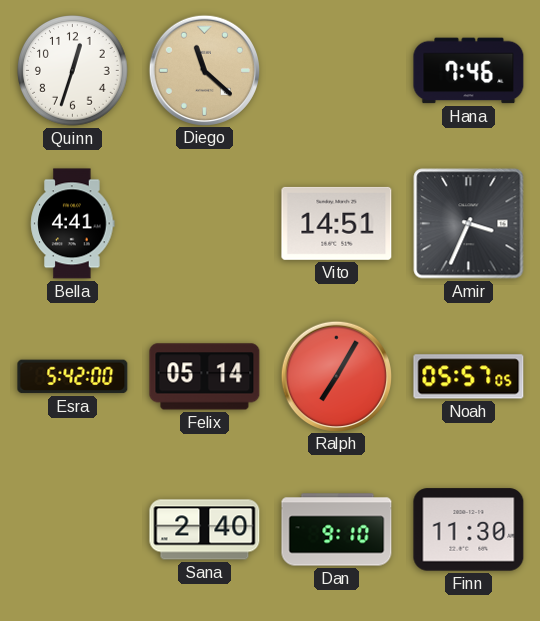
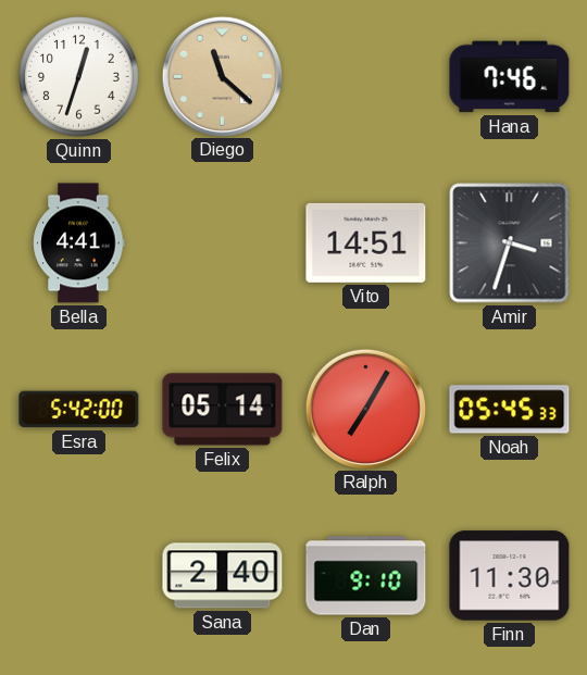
Amir: 3:34 -> 3:33
Noah: 05:57 -> 05:45
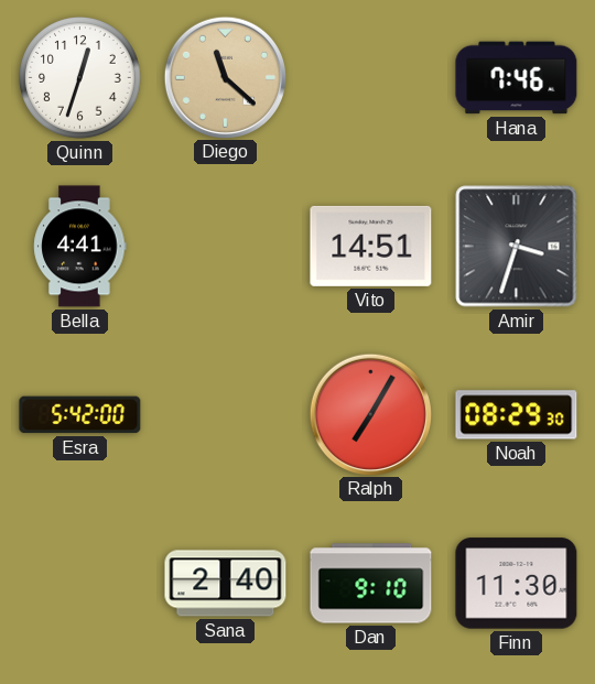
Felix: 05:14 -> none
Noah: 05:45 -> 08:29
